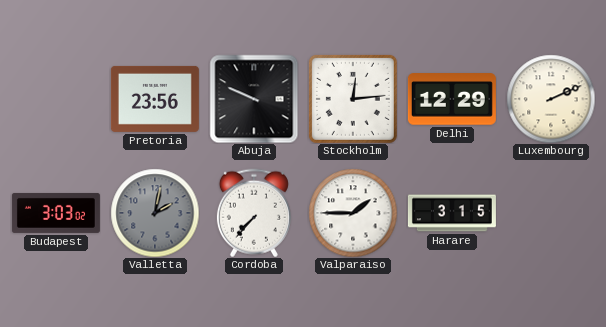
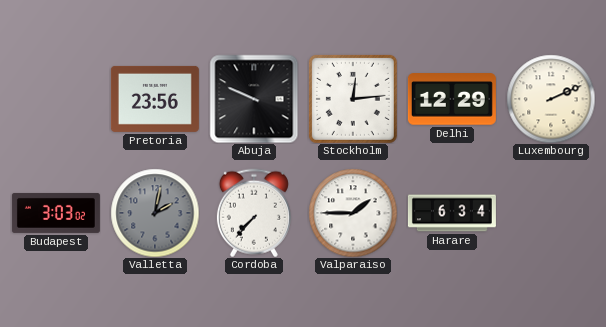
Harare: 3:15 -> 6:34
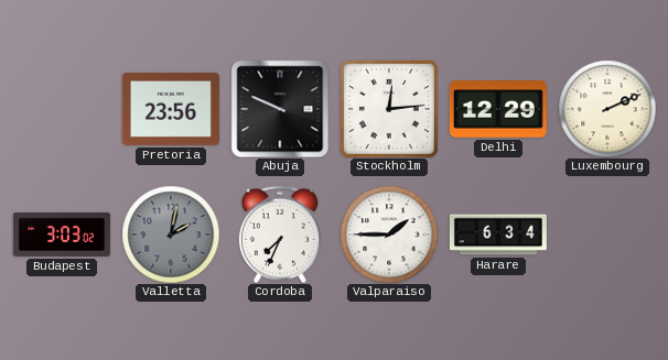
Cordoba: 7:37 -> 7:34
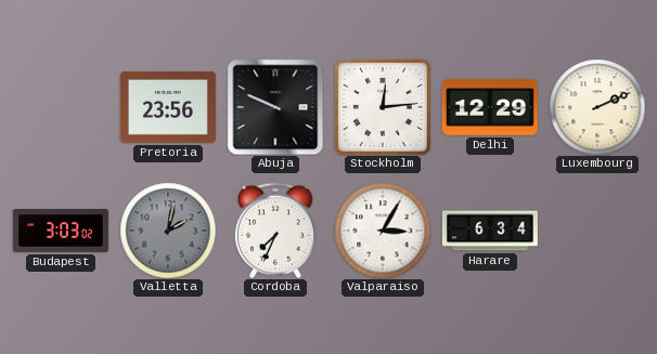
Valparaiso: 1:45 -> 3:05
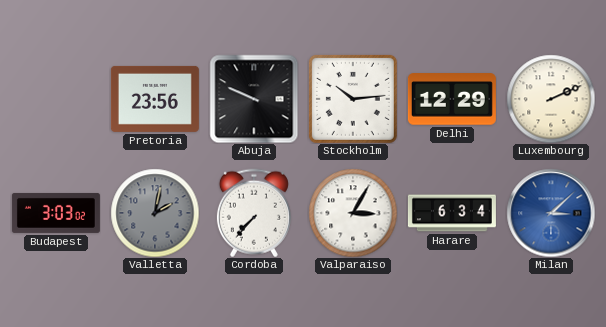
Stockholm: 12:14 -> 10:14
Cordoba: 7:34 -> 7:37
Milan: none -> 3:08
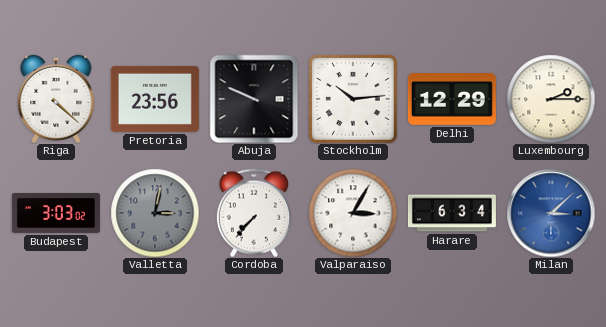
Riga: none -> 4:22
Luxembourg: 2:11 -> 2:15
Valletta: 2:02 -> 3:02
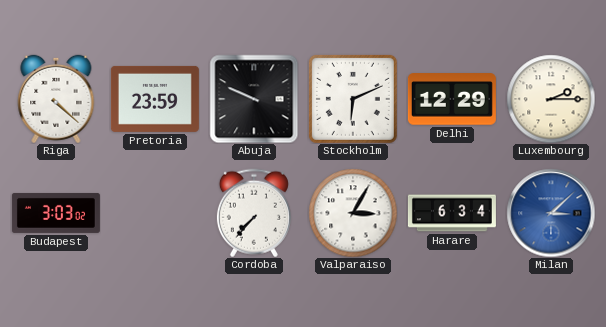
Pretoria: 23:56 -> 23:59
Stockholm: 10:14 -> 6:11
Valletta: 3:02 -> none
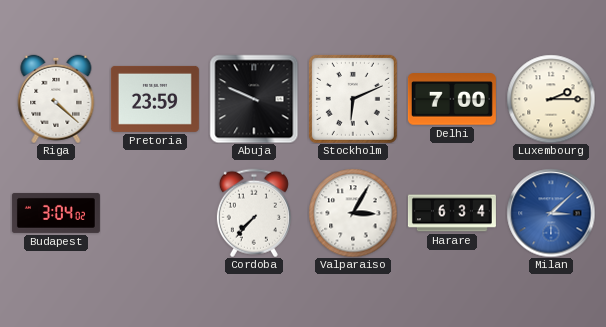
Delhi: 12:29 -> 7:00
Budapest: 3:03 -> 3:04
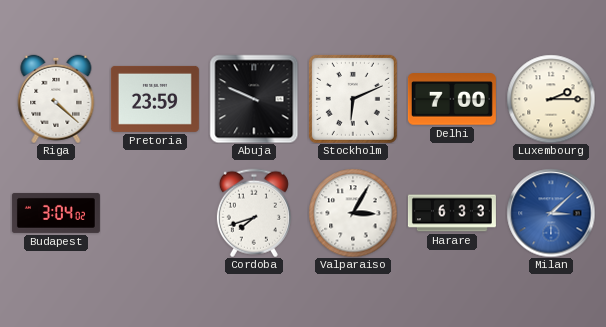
Cordoba: 7:37 -> 7:42
Harare: 6:34 -> 6:33
